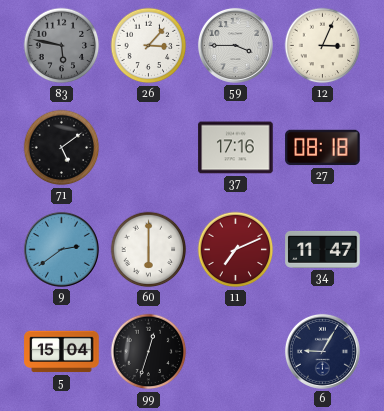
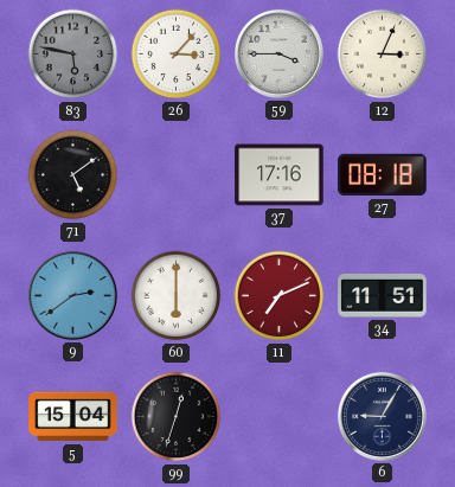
34: 11:47 -> 11:51
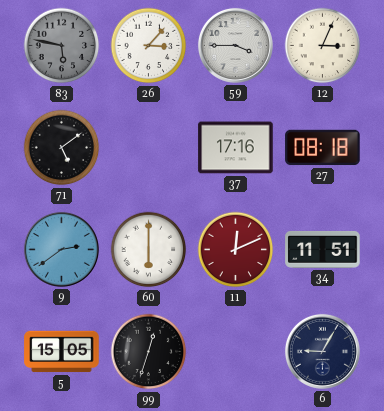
11: 7:11 -> 12:11
5: 15:04 -> 15:05
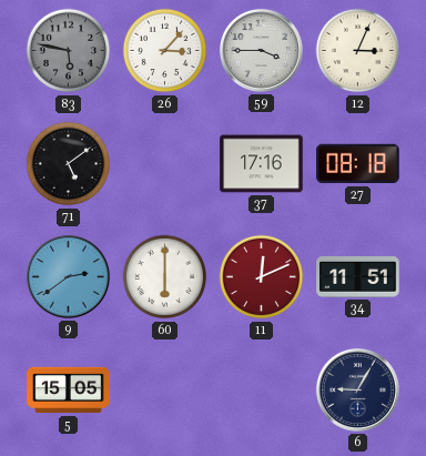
99: 12:33 -> none
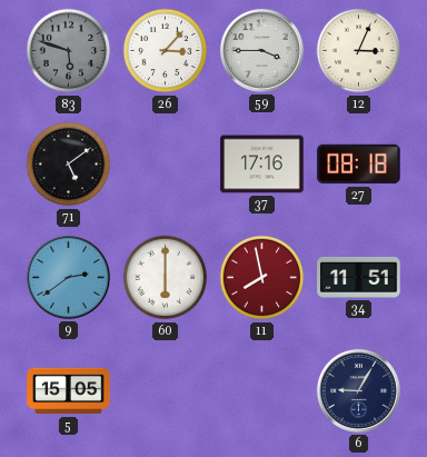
83: 5:47 -> 5:48
11: 12:11 -> 7:58
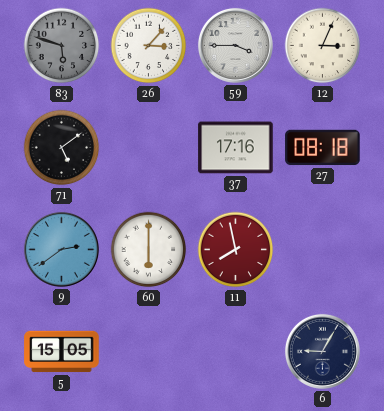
34: 11:51 -> none
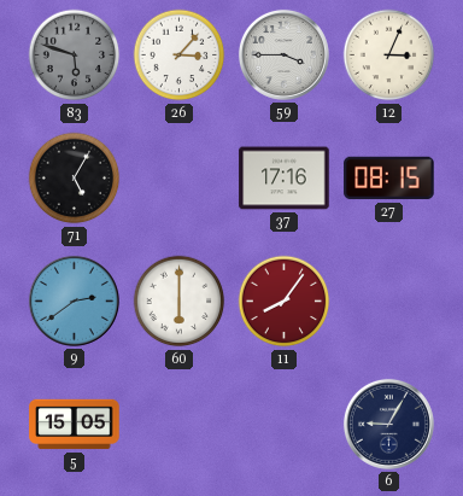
71: 5:09 -> 5:05
27: 08:18 -> 08:15
11: 7:58 -> 8:06
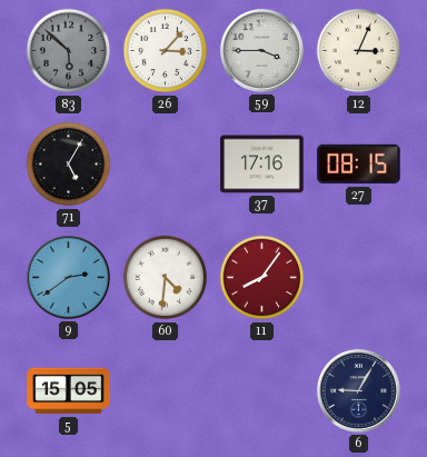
83: 5:48 -> 5:52
60: 6:00 -> 4:31
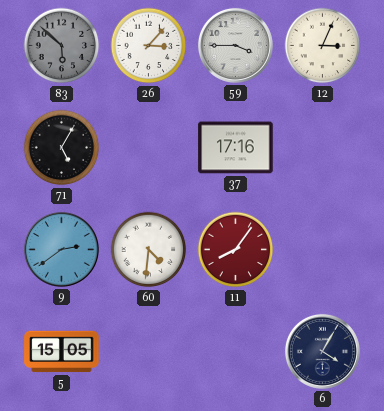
27: 08:15 -> none
6: 9:05 -> 4:05
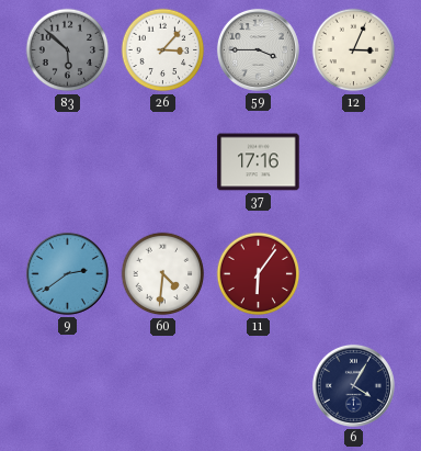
71: 5:05 -> none
11: 8:06 -> 6:06
5: 15:05 -> none
